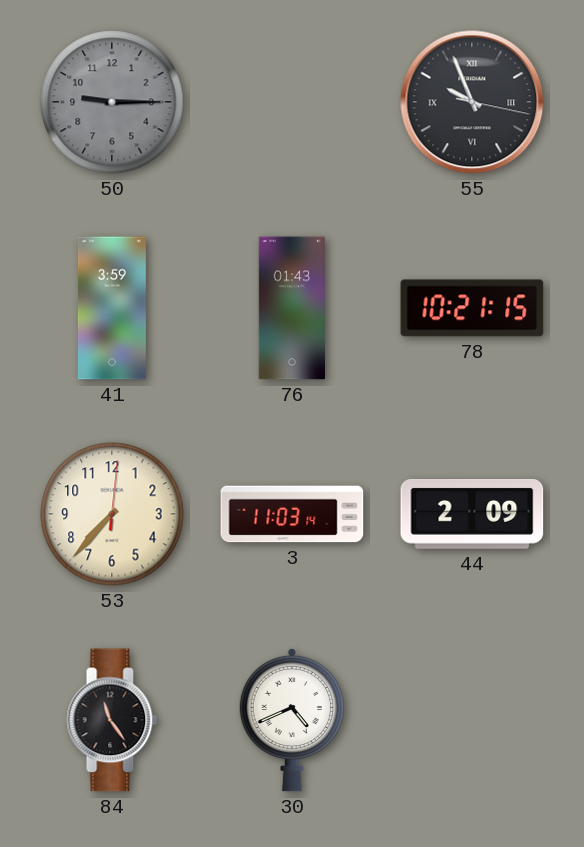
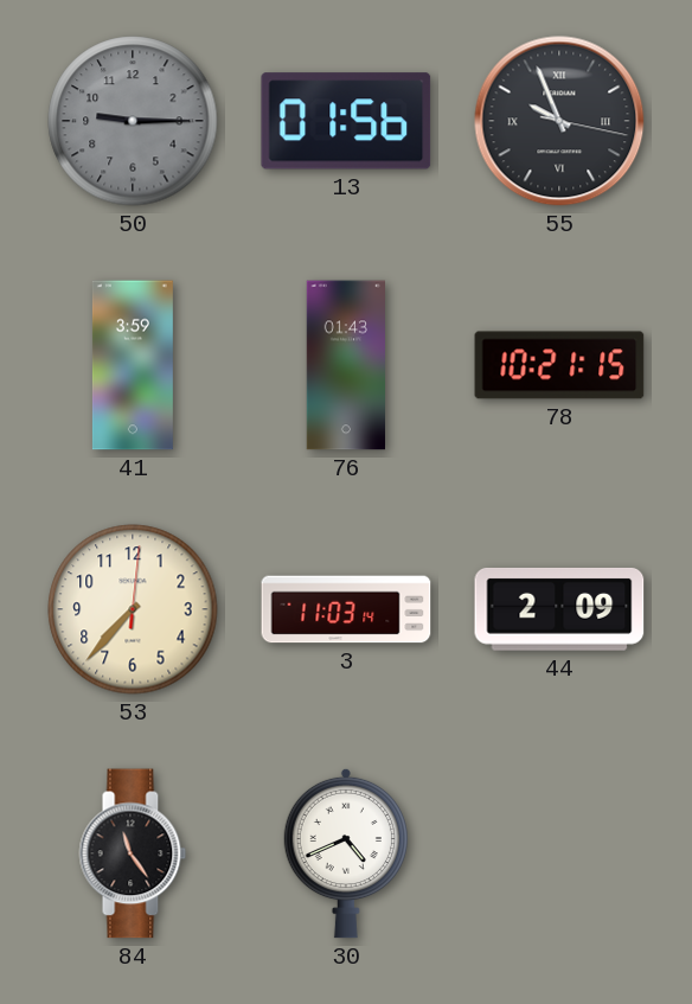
13: none -> 01:56
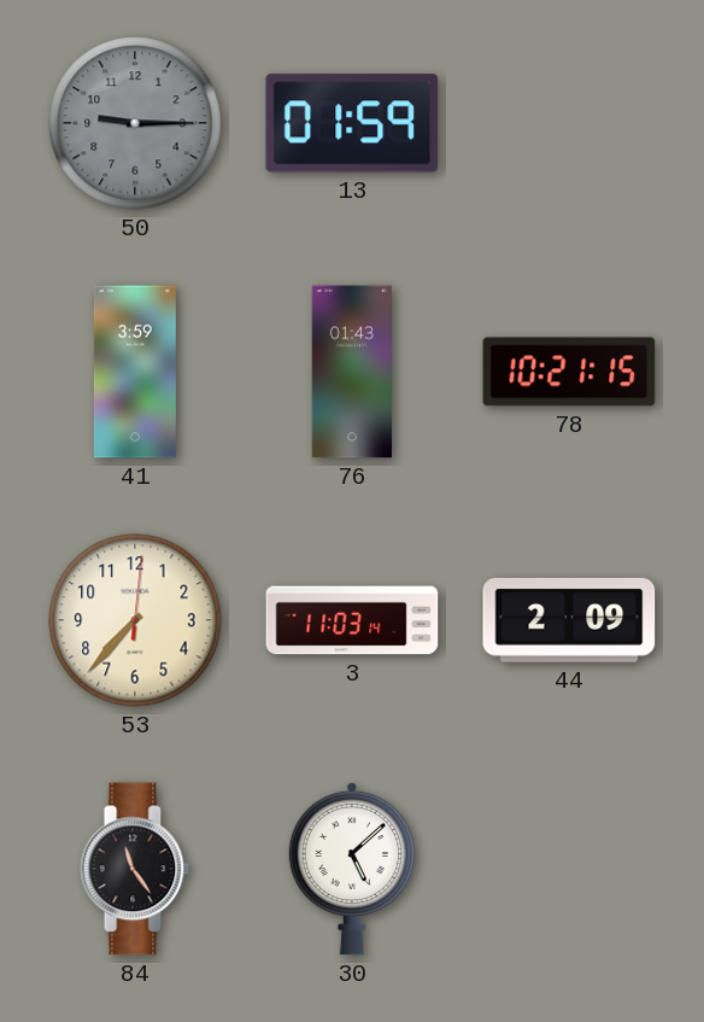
13: 01:56 -> 01:59
55: 9:56 -> none
30: 4:41 -> 5:08
